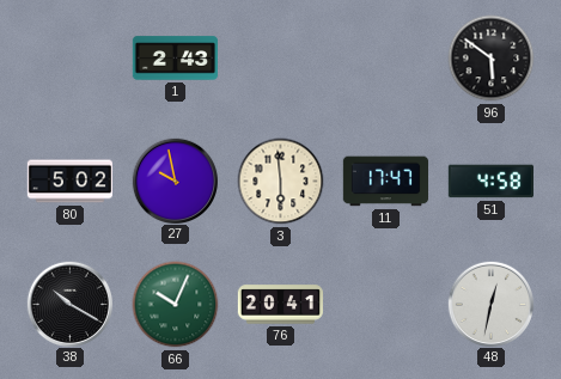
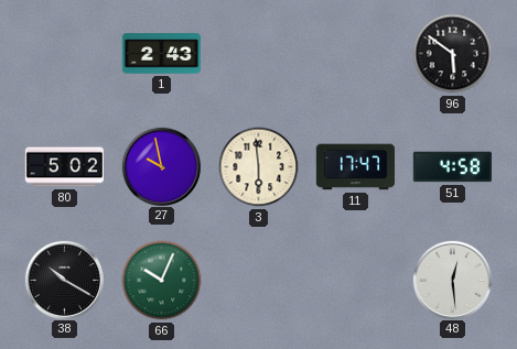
76: 20:41 -> none
48: 12:32 -> 12:29
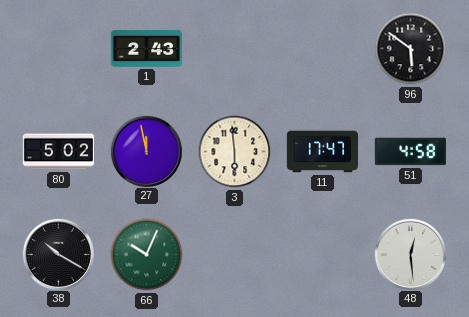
27: 9:58 -> 11:58
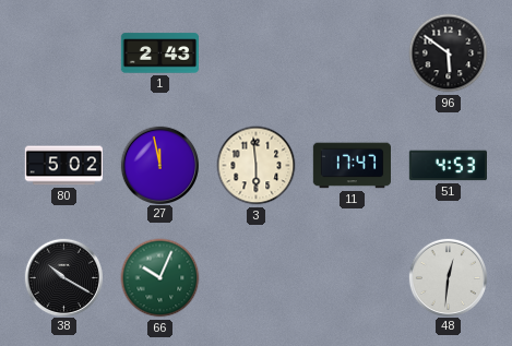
51: 4:58 -> 4:53
48: 12:29 -> 12:31
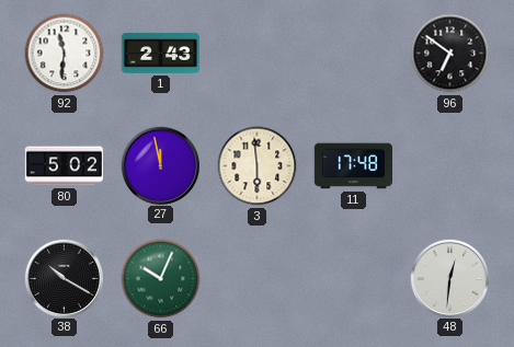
92: none -> 11:31
96: 5:51 -> 6:51
11: 17:47 -> 17:48
51: 4:53 -> none
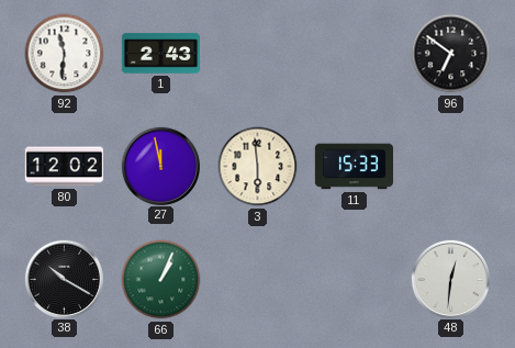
80: 5:02 -> 12:02
11: 17:48 -> 15:33
66: 10:04 -> 1:04
